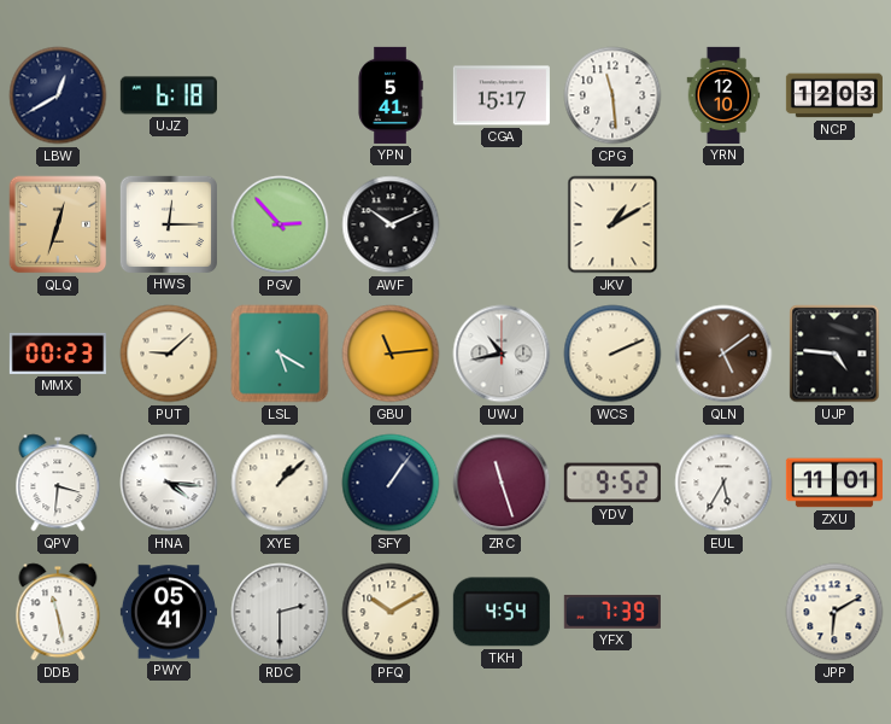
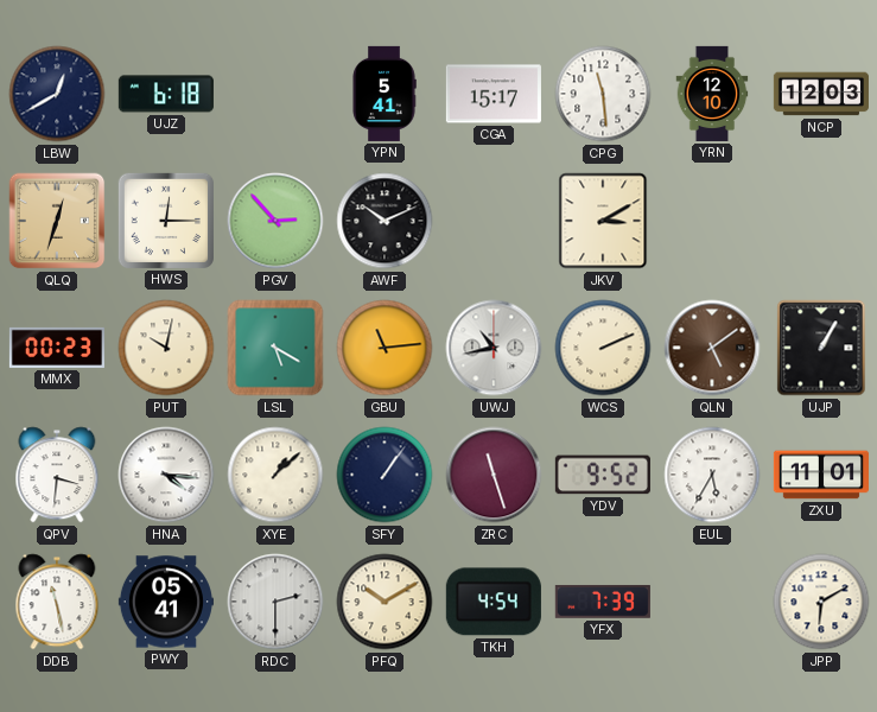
JKV: 1:10 -> 3:10
PUT: 9:08 -> 10:02
UJP: 4:46 -> 1:05
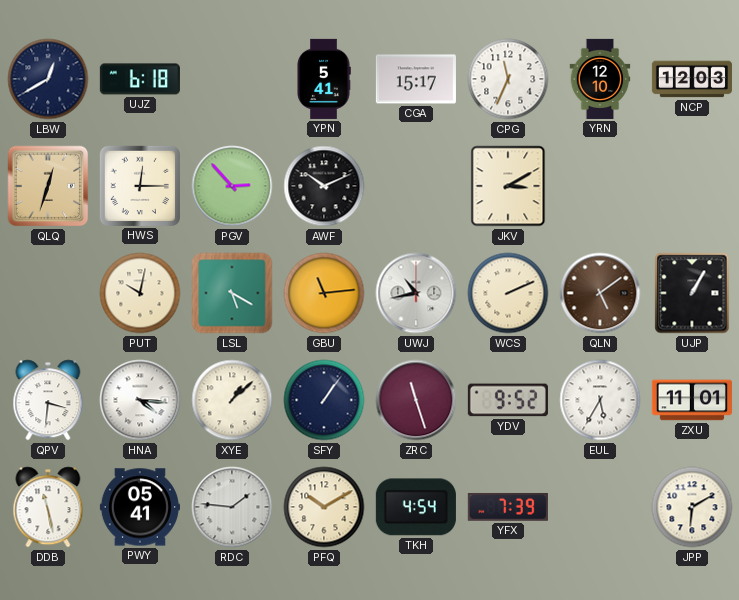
CPG: 11:29 -> 11:34
MMX: 00:23 -> none
RDC: 2:30 -> 1:46
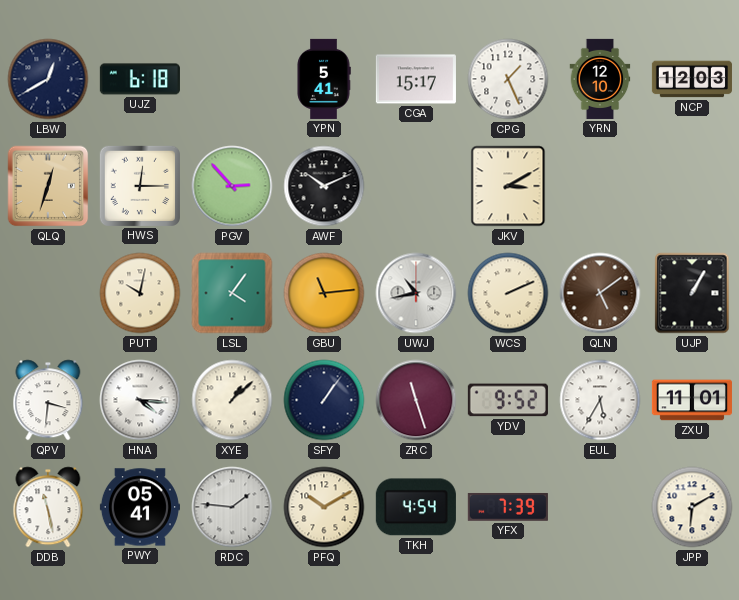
CPG: 11:34 -> 1:26
LSL: 5:20 -> 4:06
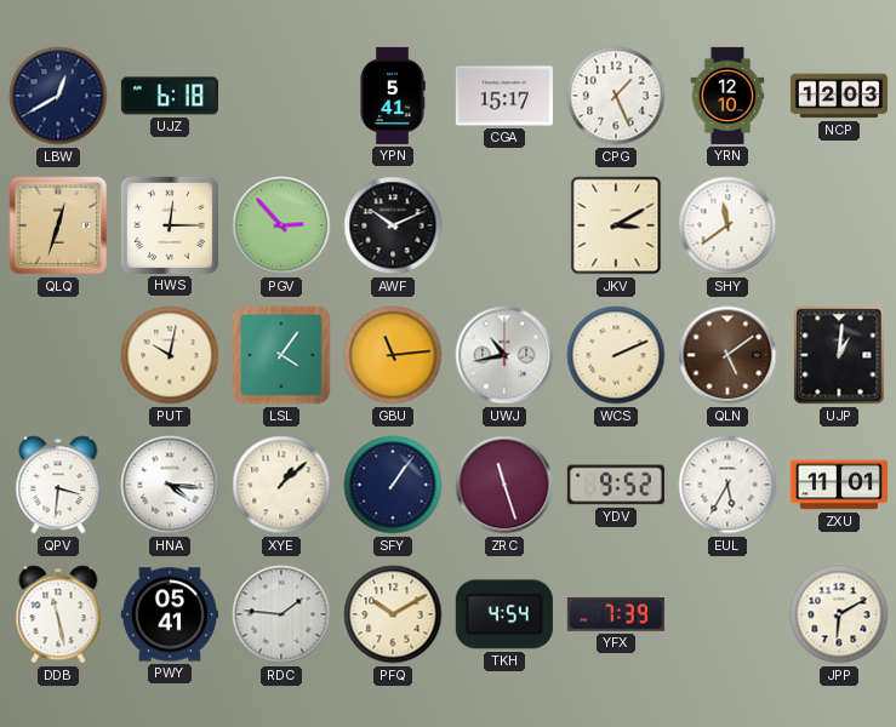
SHY: none -> 11:39
UJP: 1:05 -> 1:01
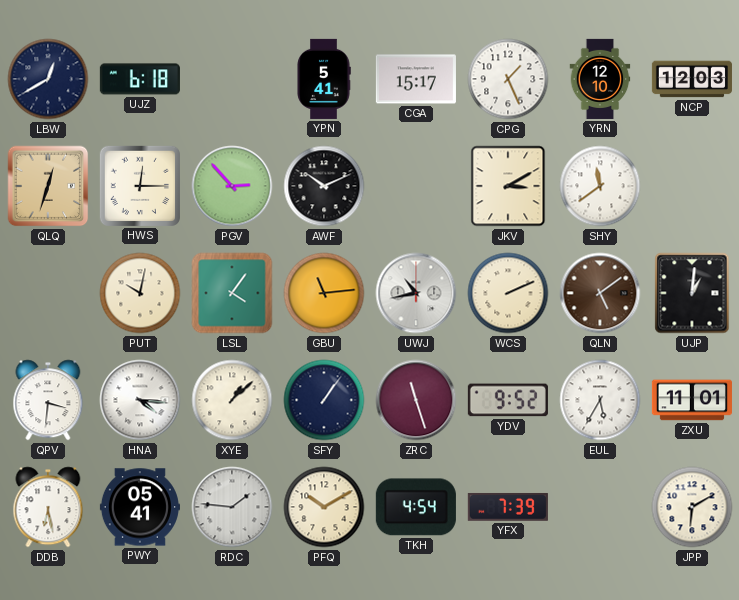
DDB: 11:28 -> 6:28
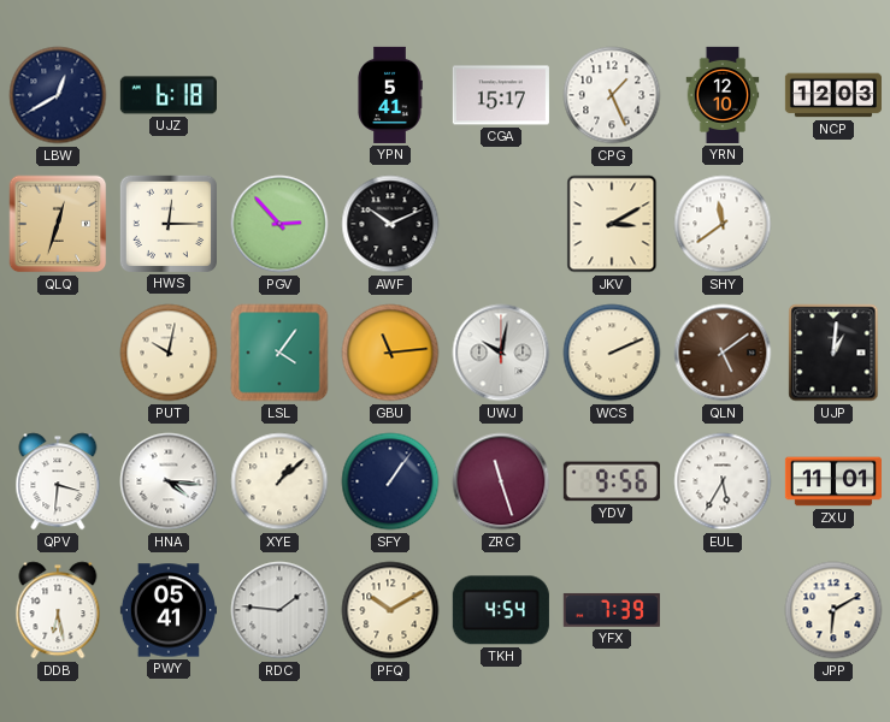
UWJ: 10:43 -> 10:02
YDV: 9:52 -> 9:56
